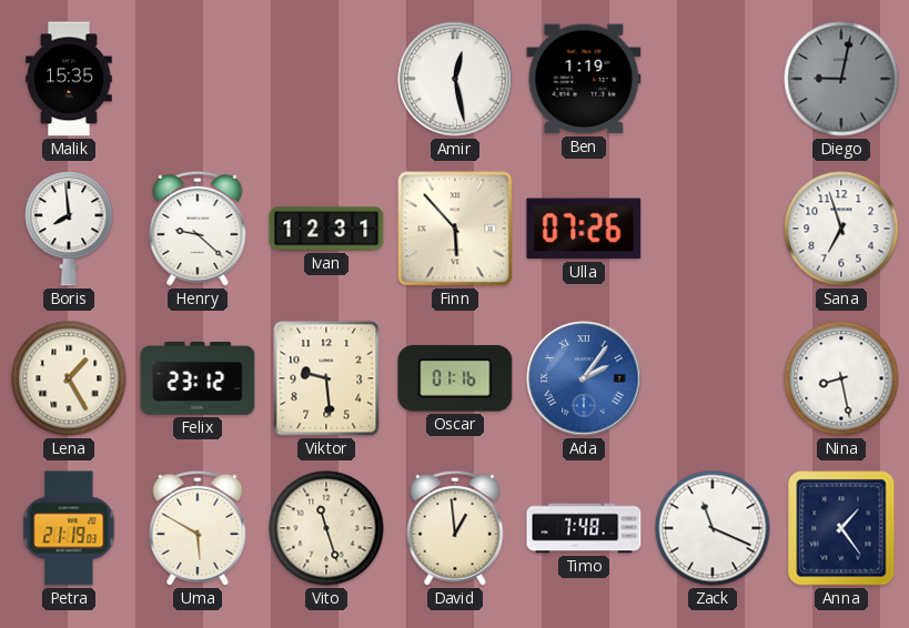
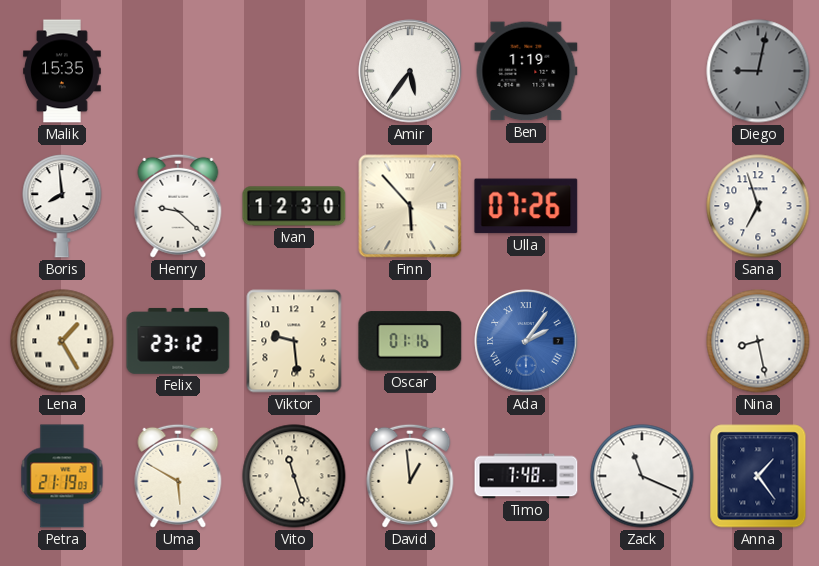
Amir: 12:28 -> 5:36
Ivan: 12:31 -> 12:30
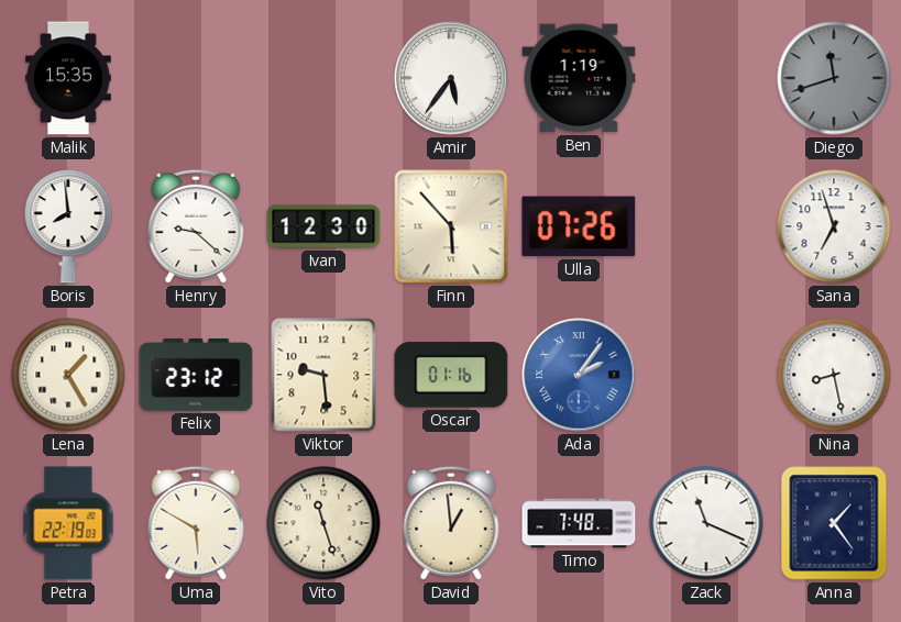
Diego: 9:02 -> 11:42
Petra: 21:19 -> 22:19
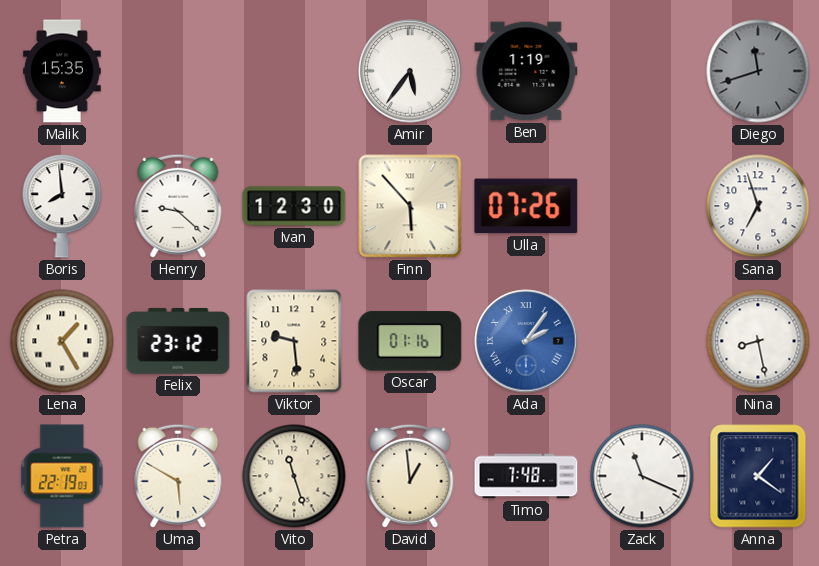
Anna: 1:24 -> 1:21
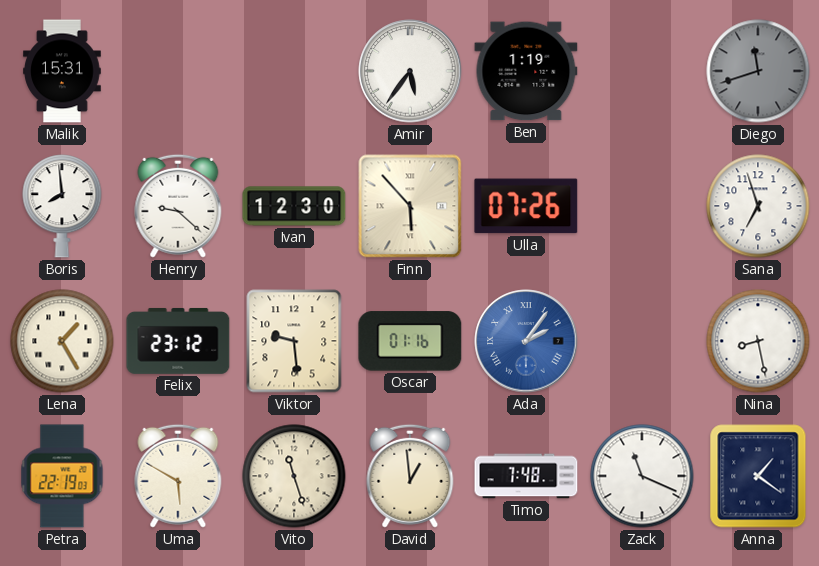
Malik: 15:35 -> 15:31
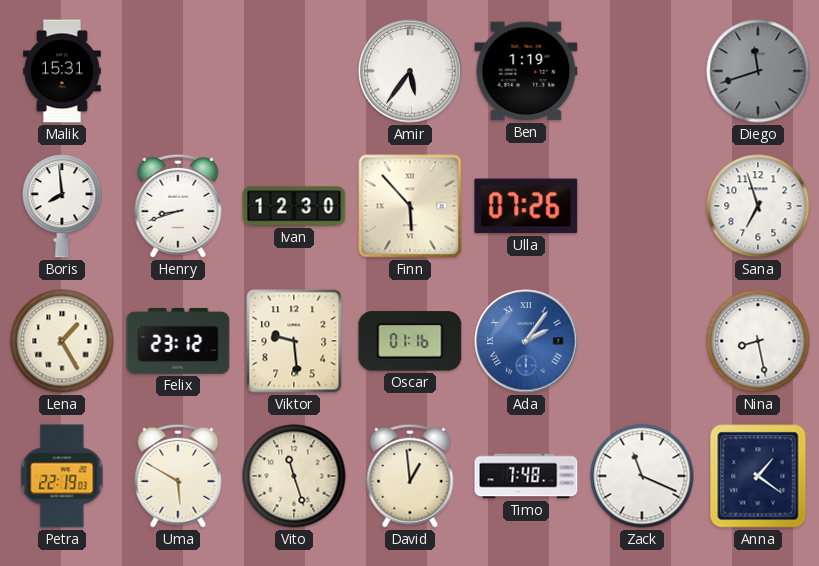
Henry: 9:22 -> 8:42
